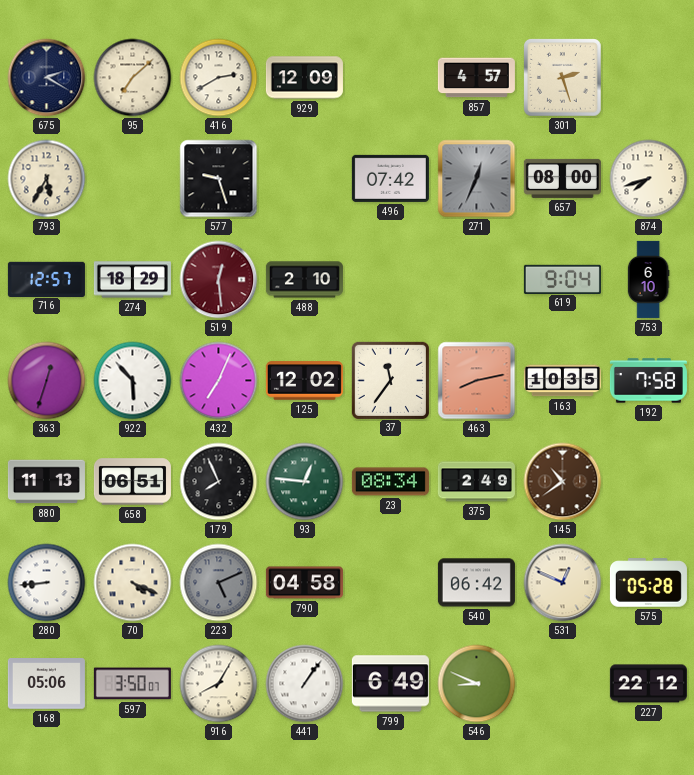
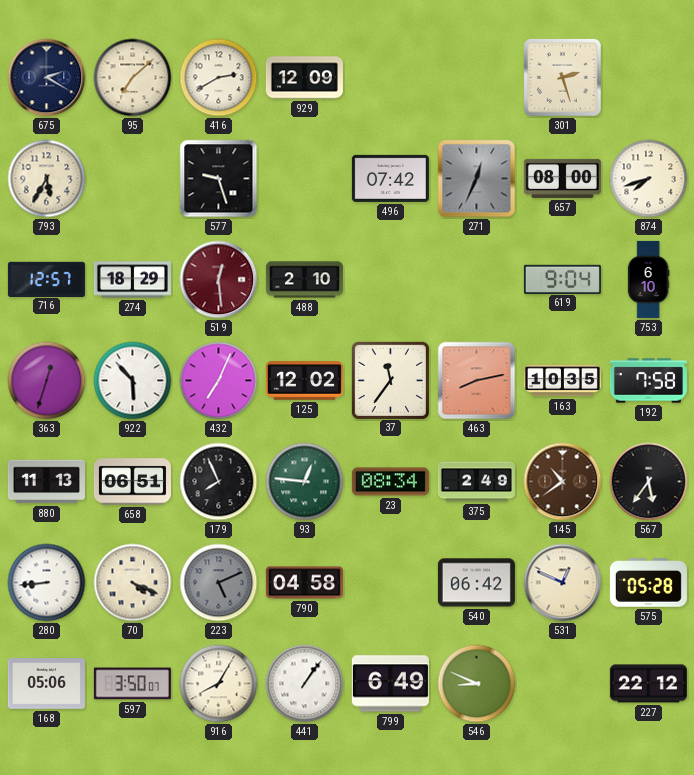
857: 4:57 -> none
567: none -> 5:36
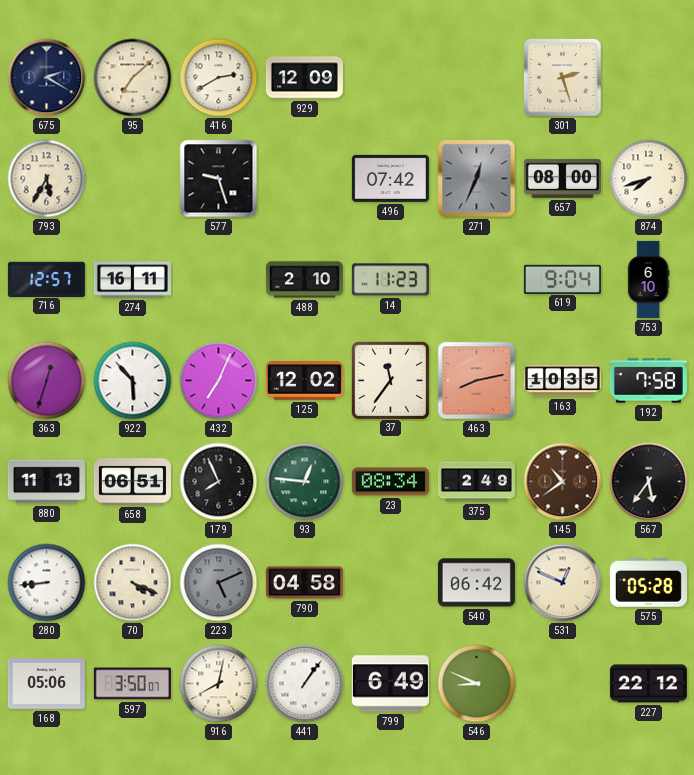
274: 18:29 -> 16:11
519: 12:29 -> none
14: none -> 11:23
916: 8:05 -> 8:02
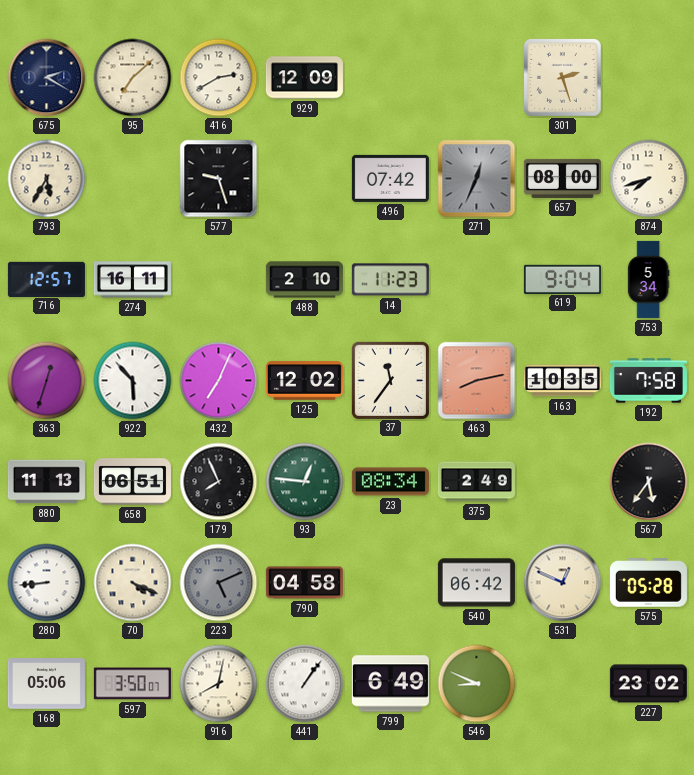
753: 6:10 -> 5:34
145: 10:39 -> none
227: 22:12 -> 23:02
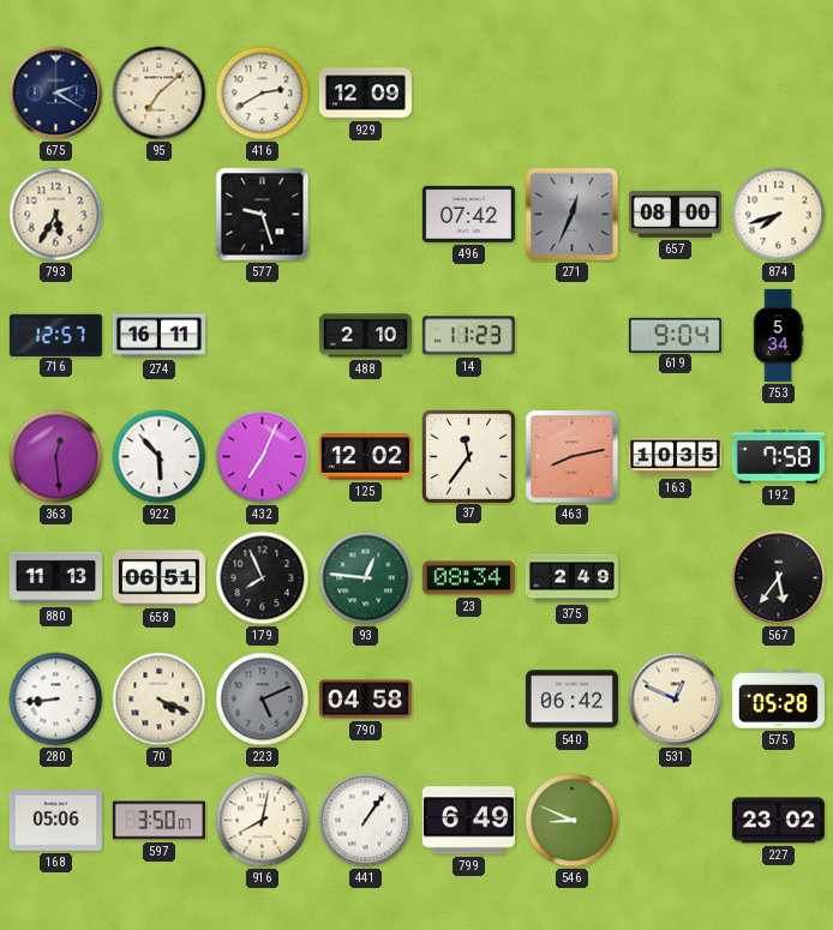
301: 2:27 -> none
363: 12:33 -> 12:29
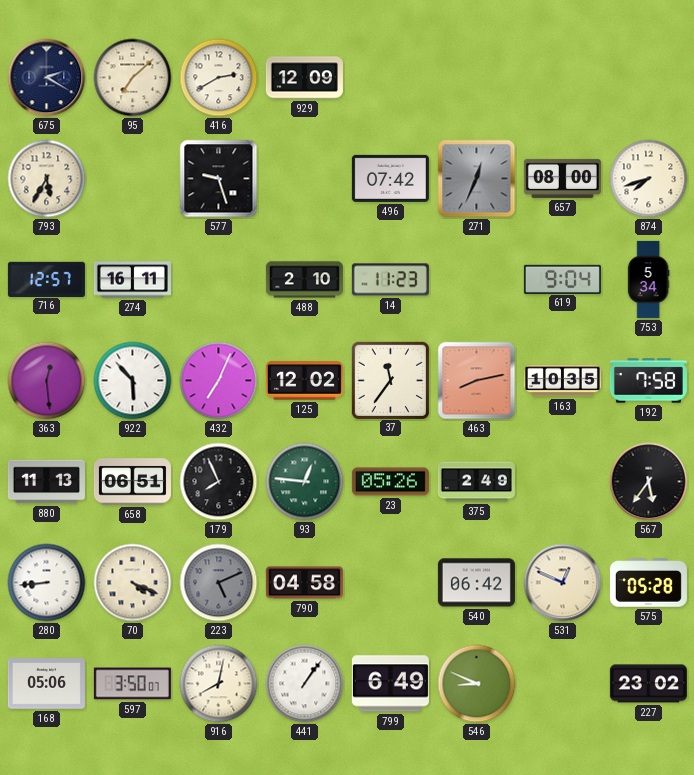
23: 08:34 -> 05:26
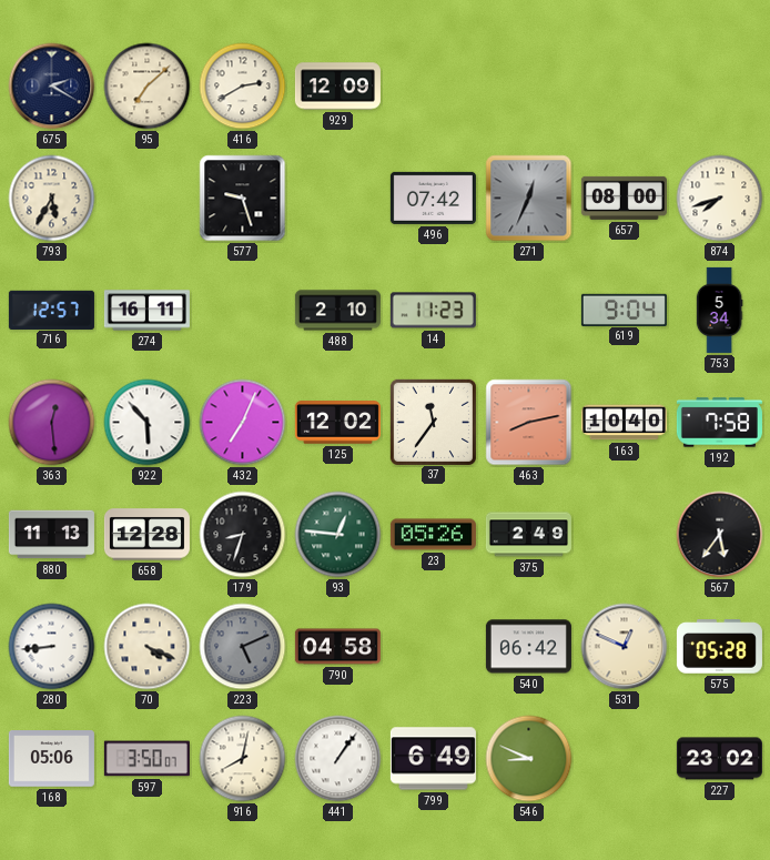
163: 10:35 -> 10:40
658: 06:51 -> 12:28
179: 7:56 -> 8:33
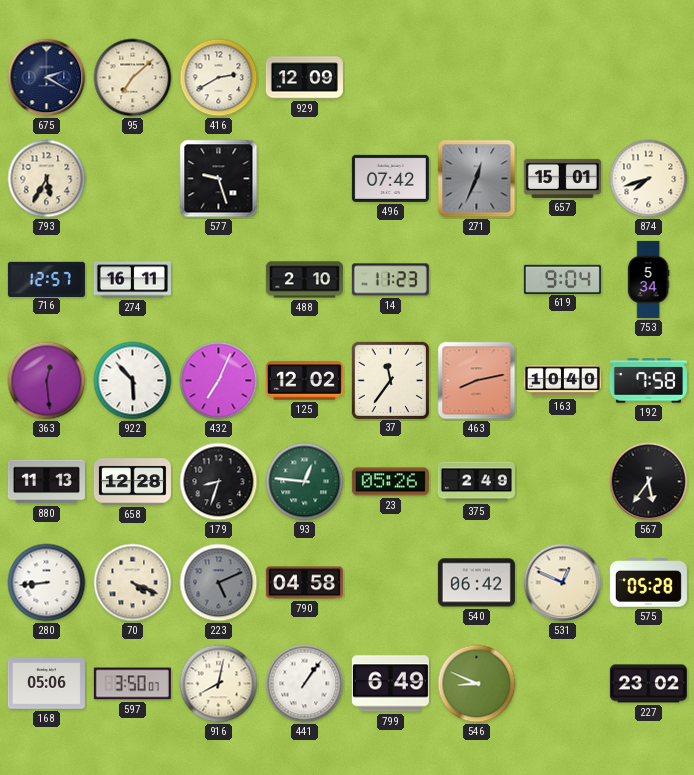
657: 08:00 -> 15:01
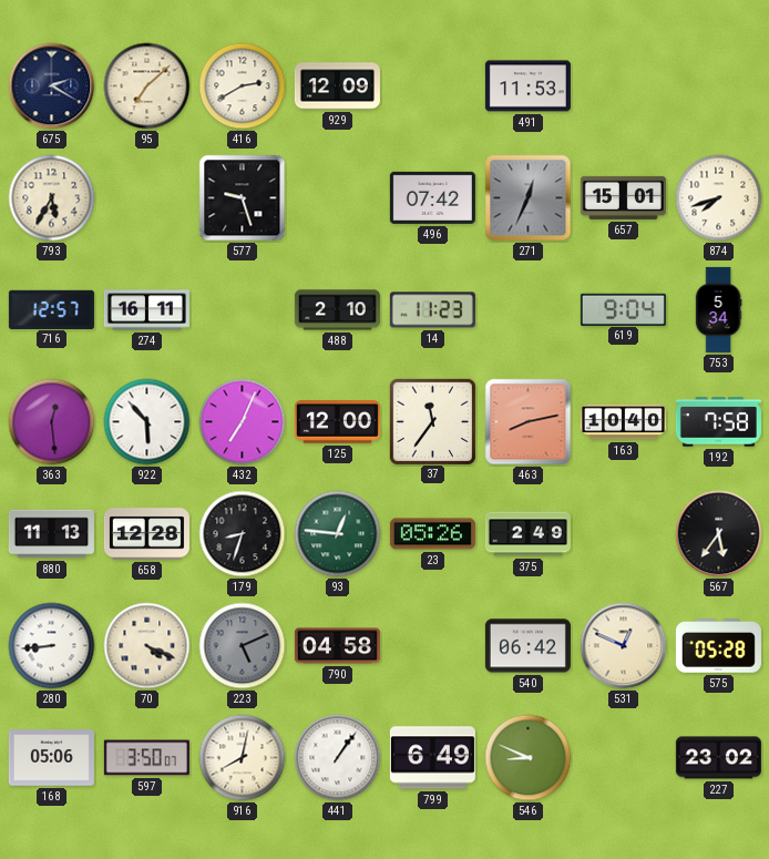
491: none -> 11:53
125: 12:02 -> 12:00
